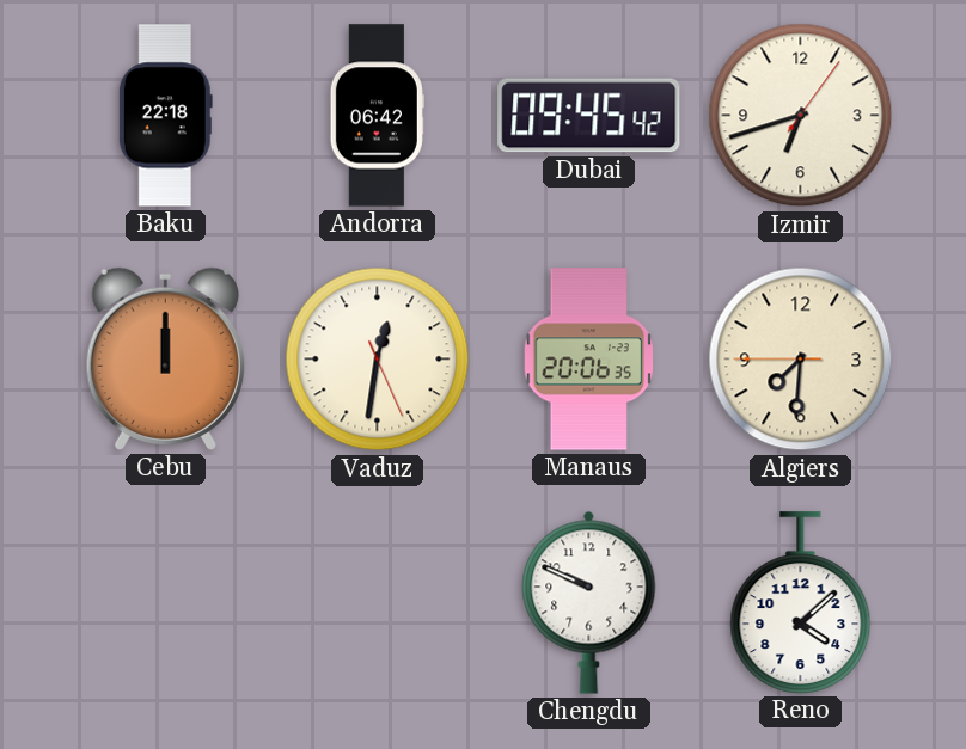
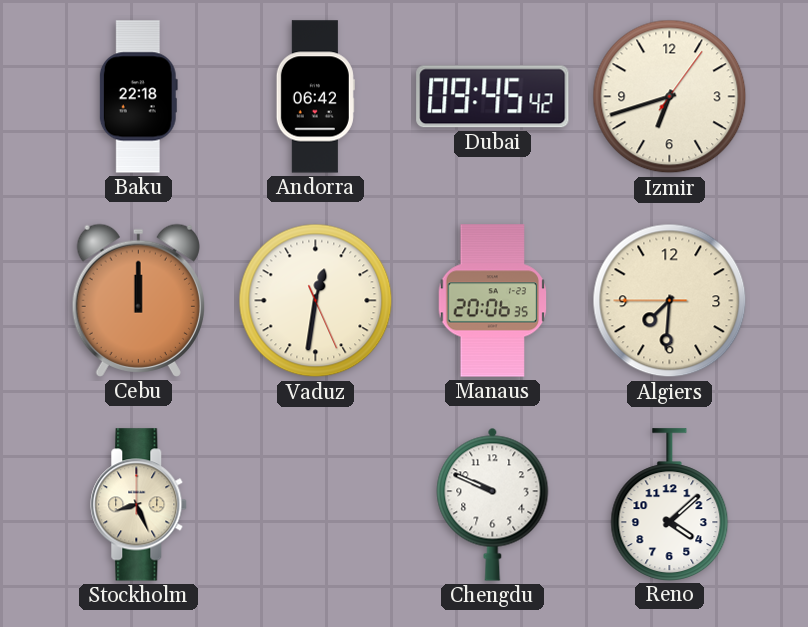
Stockholm: none -> 8:26
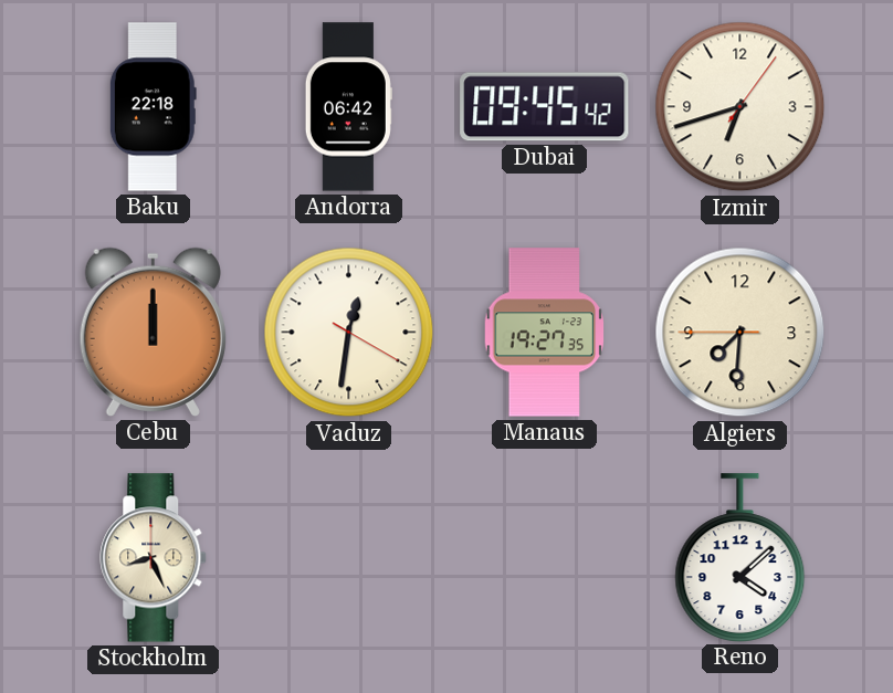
Vaduz: 12:31:26 -> 12:31:20
Manaus: 20:06 -> 19:27
Chengdu: 9:49 -> none
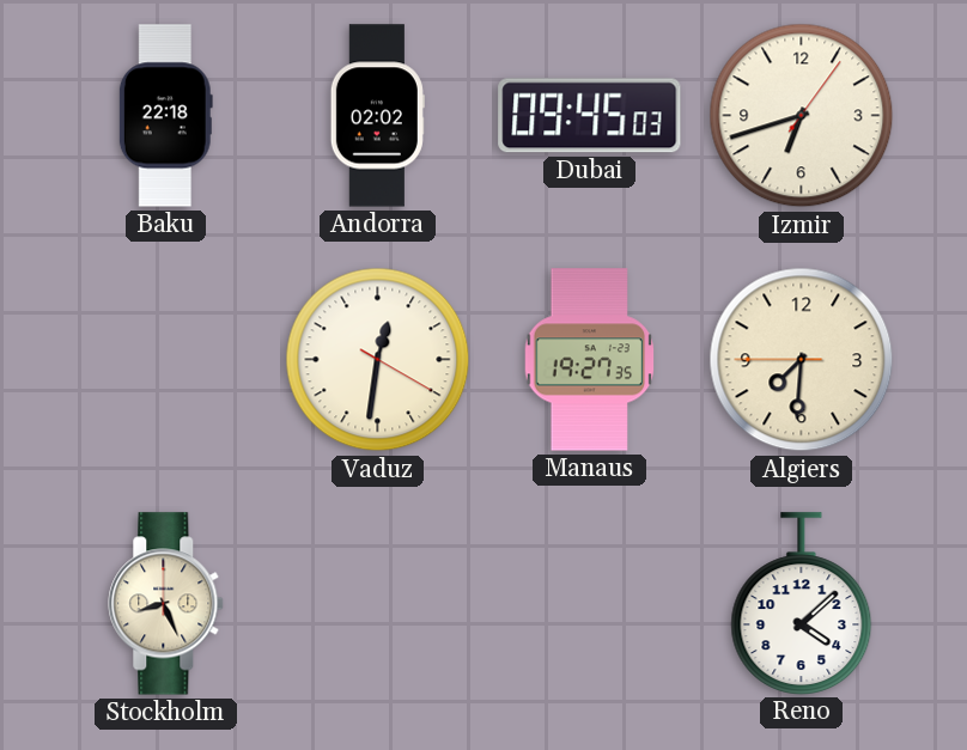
Andorra: 06:42 -> 02:02
Dubai: 09:45:42 -> 09:45:03
Cebu: 12:00 -> none
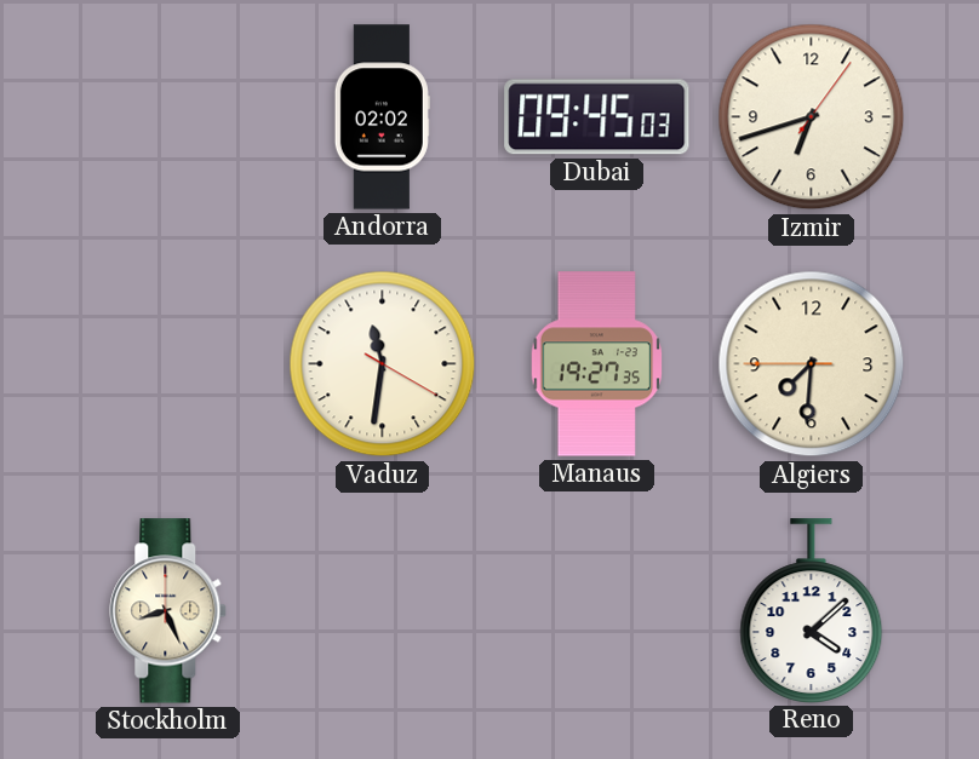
Baku: 22:18 -> none
Vaduz: 12:31 -> 11:31
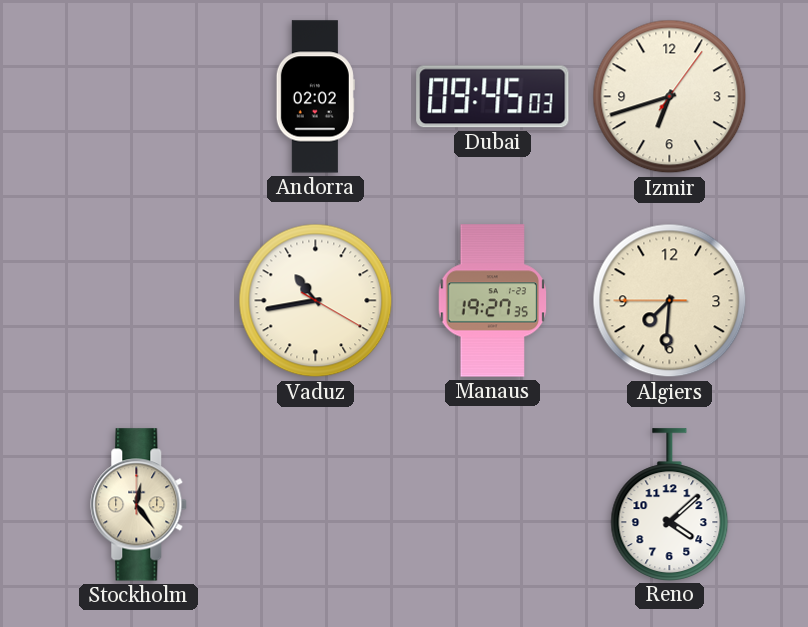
Vaduz: 11:31 -> 10:43
Stockholm: 8:26 -> 12:24
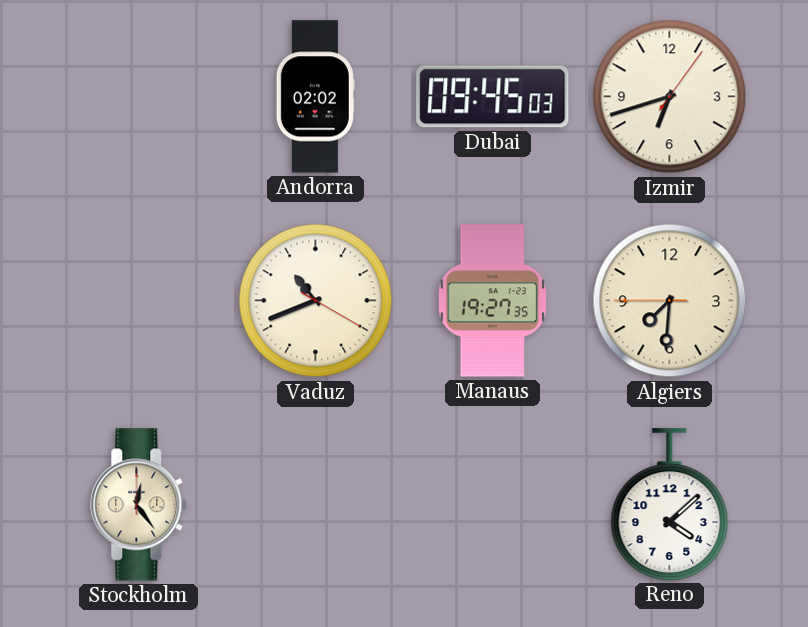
Vaduz: 10:43 -> 10:41
